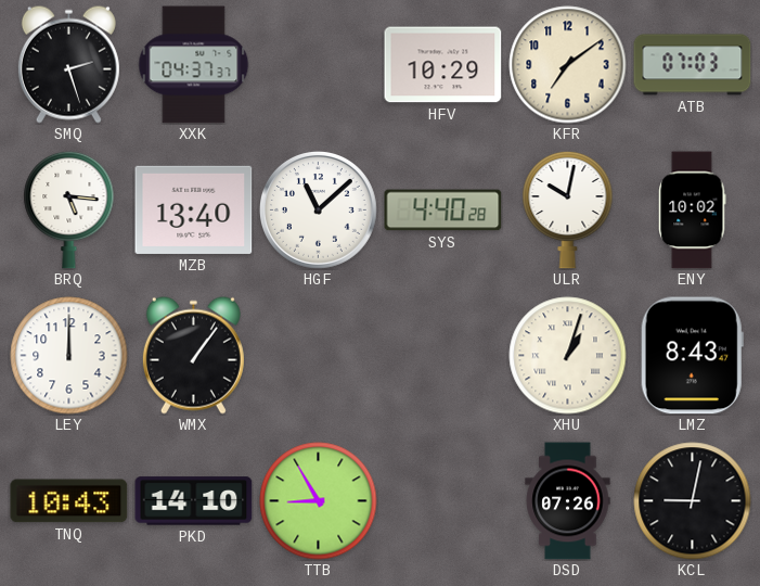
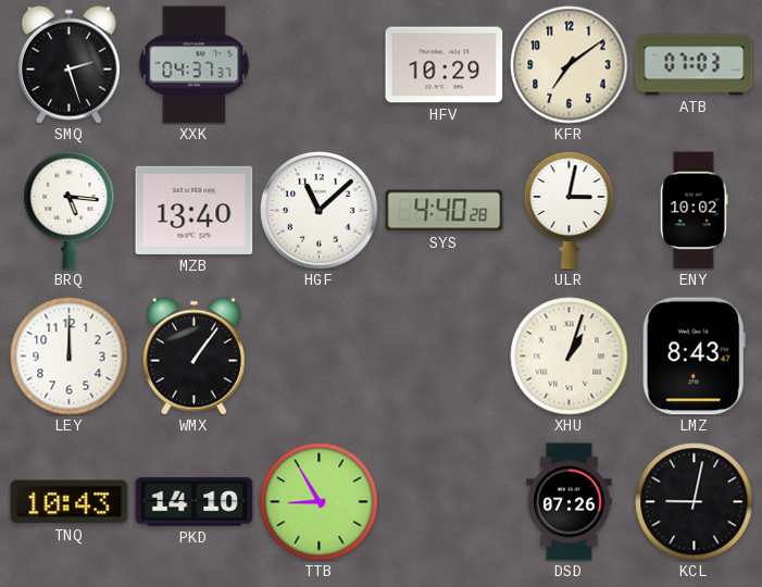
ULR: 10:02 -> 3:02
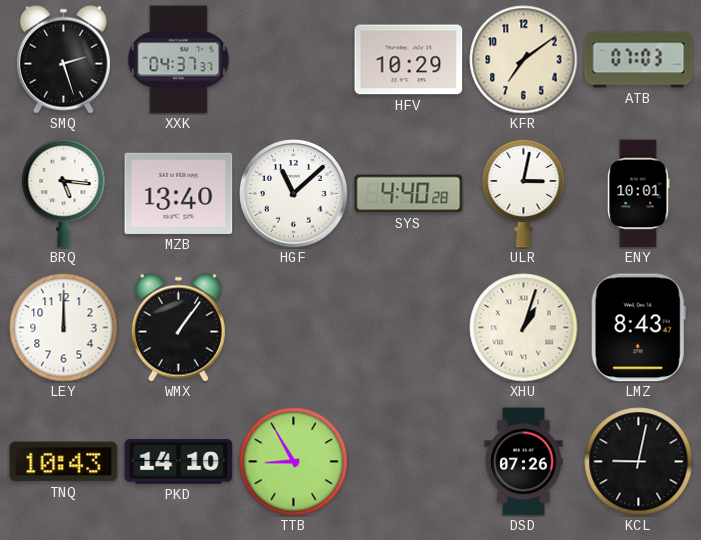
ENY: 10:02 -> 10:01
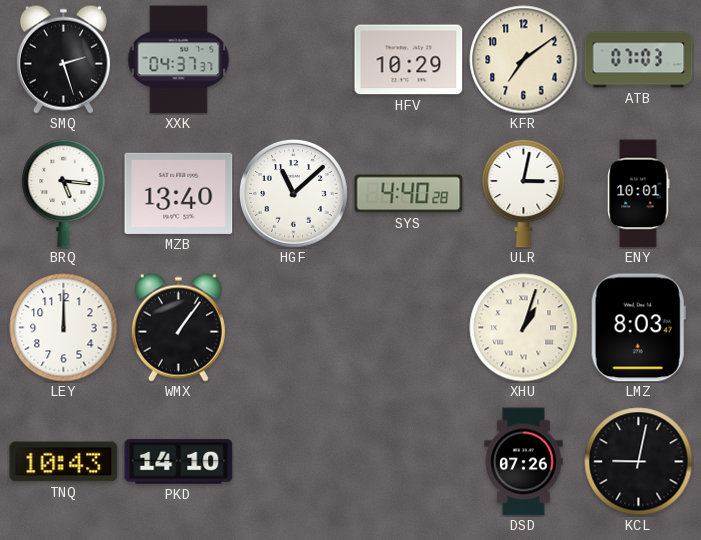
LMZ: 8:43 -> 8:03
TTB: 8:55 -> none
